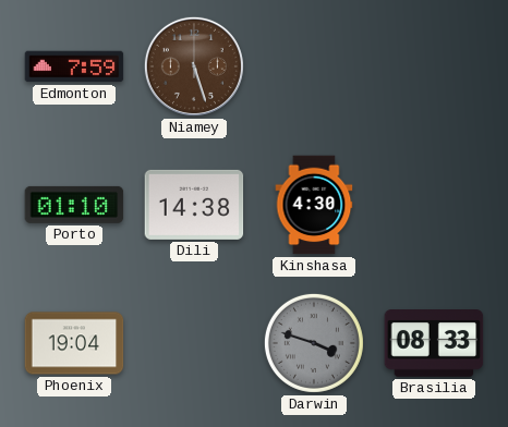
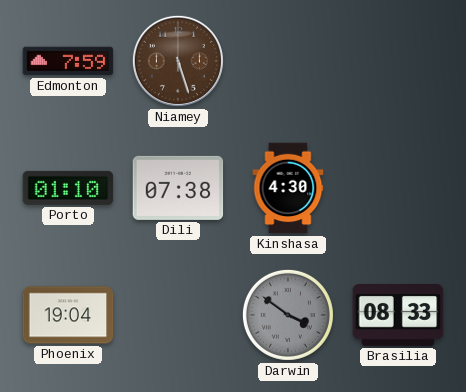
Dili: 14:38 -> 07:38
Darwin: 3:48 -> 3:51
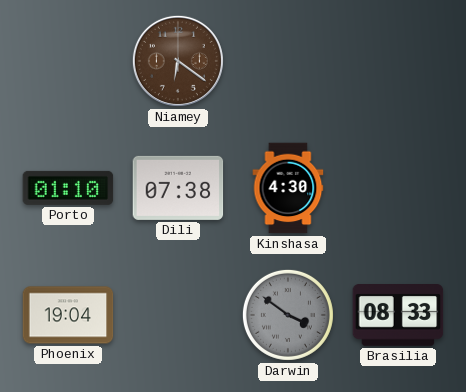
Edmonton: 7:59 -> none
Niamey: 5:27 -> 6:21
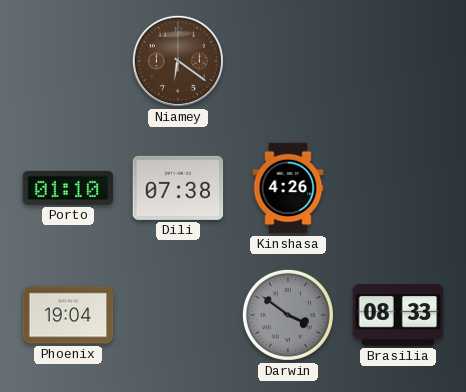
Kinshasa: 4:30 -> 4:26
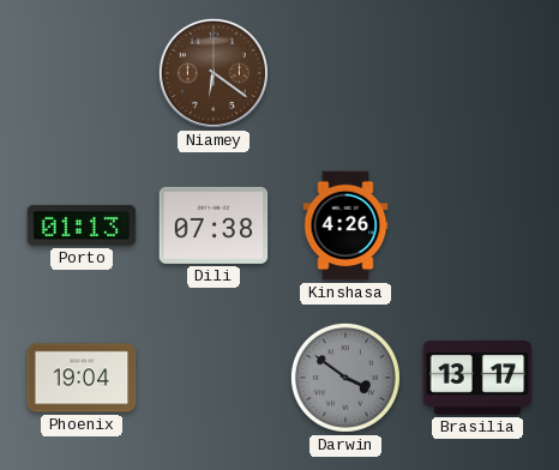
Porto: 01:10 -> 01:13
Brasilia: 08:33 -> 13:17
